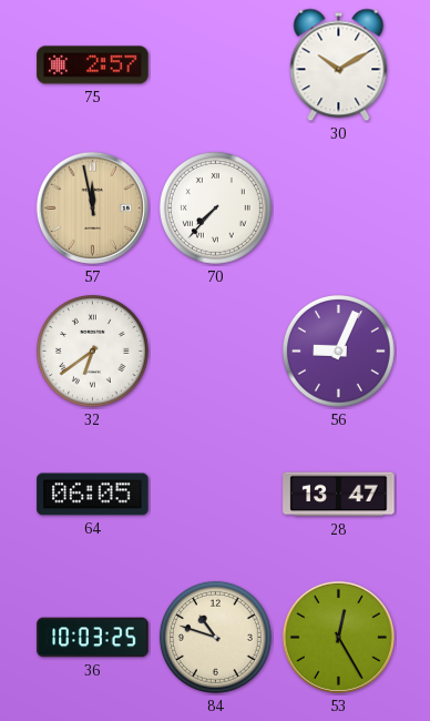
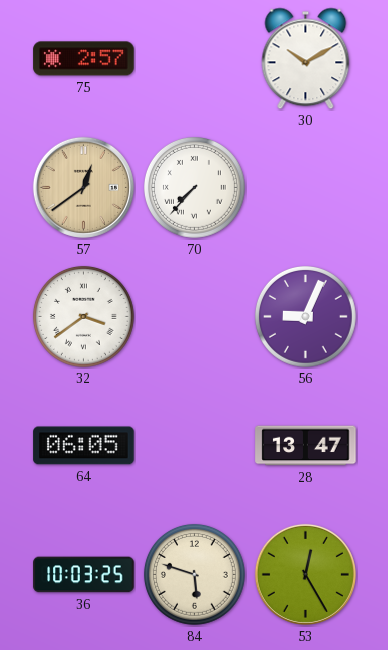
57: 11:58 -> 12:39
32: 6:39 -> 3:39
84: 10:48 -> 5:48
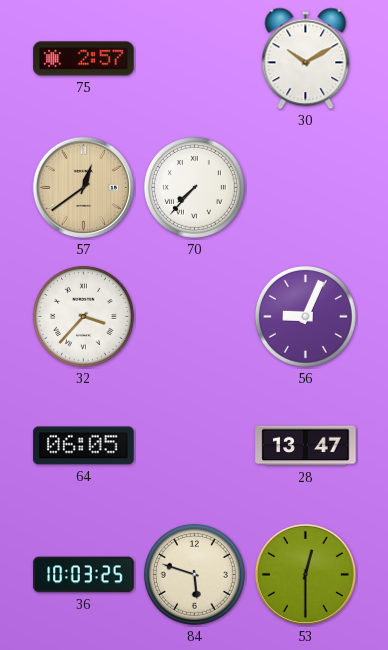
32: 3:39 -> 3:37
53: 12:25 -> 12:30
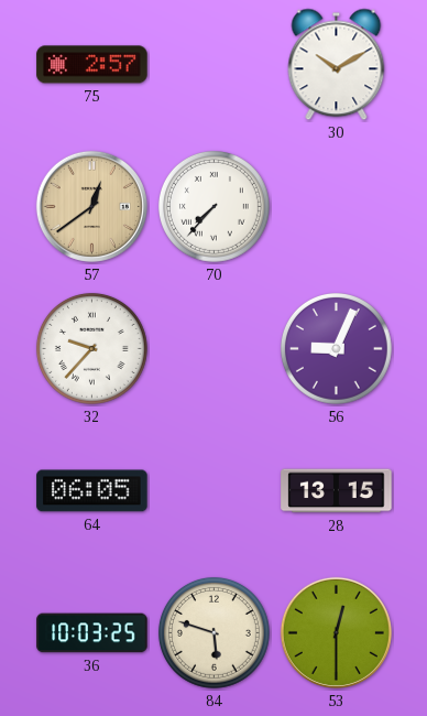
32: 3:37 -> 9:37
28: 13:47 -> 13:15
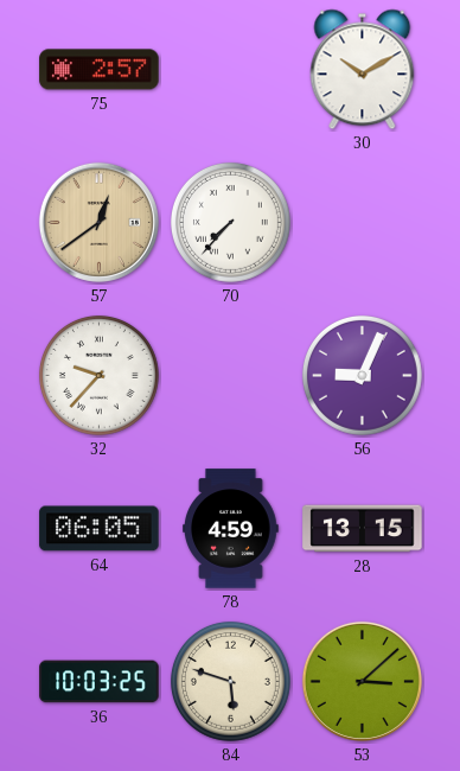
78: none -> 4:59
53: 12:30 -> 3:08
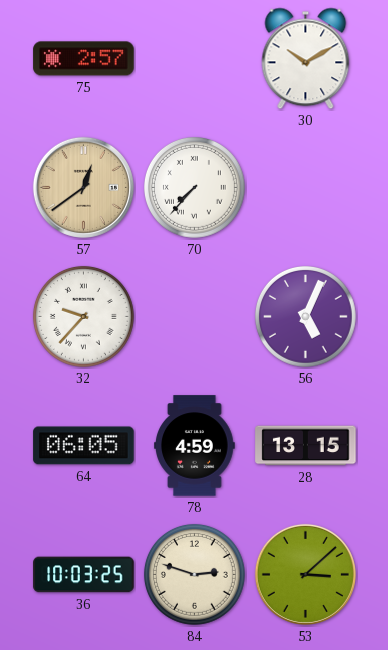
56: 9:04 -> 5:04
84: 5:48 -> 2:48
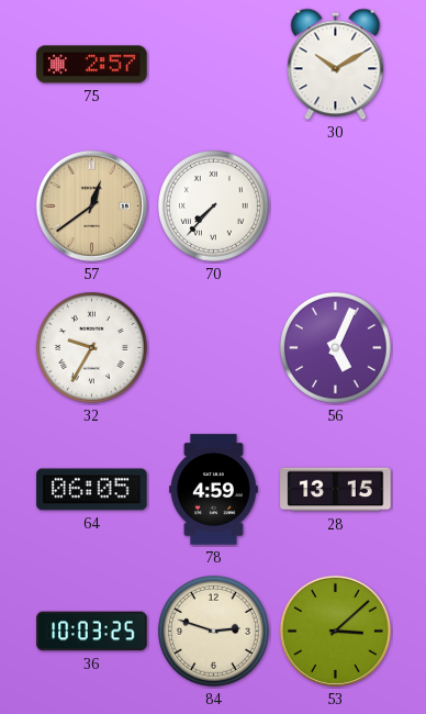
32: 9:37 -> 9:35
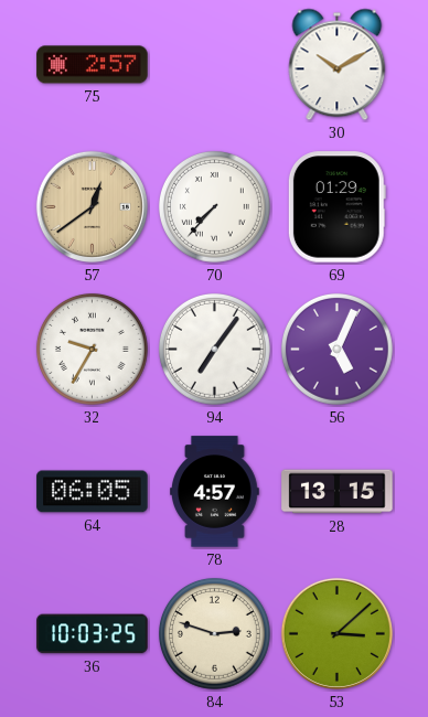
69: none -> 01:29
94: none -> 7:06
78: 4:59 -> 4:57
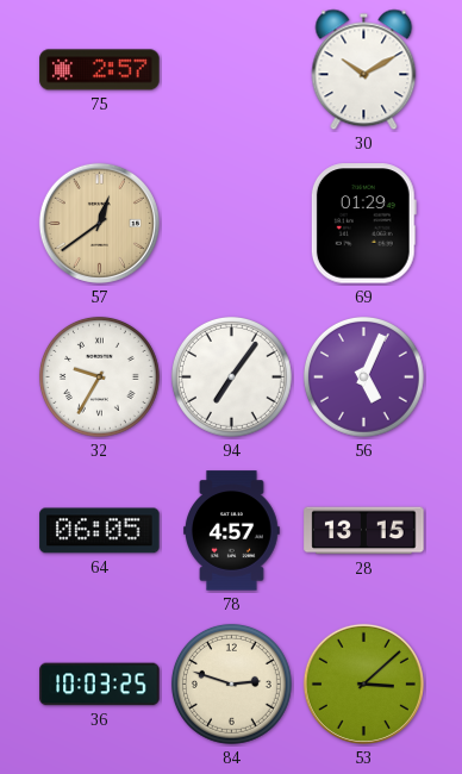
70: 7:37 -> none
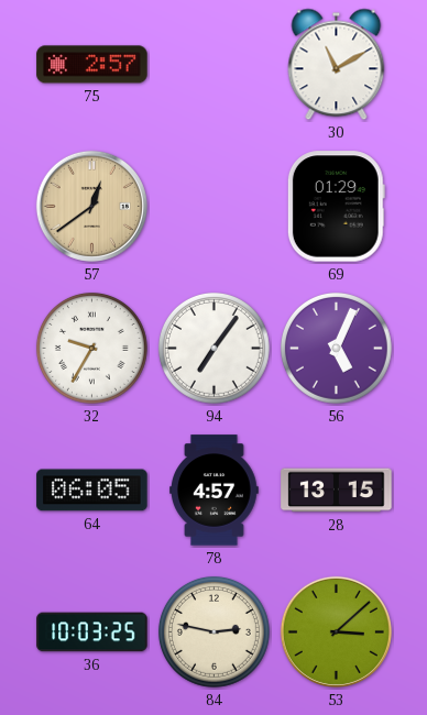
30: 10:10 -> 11:10
84: 2:48 -> 2:47
